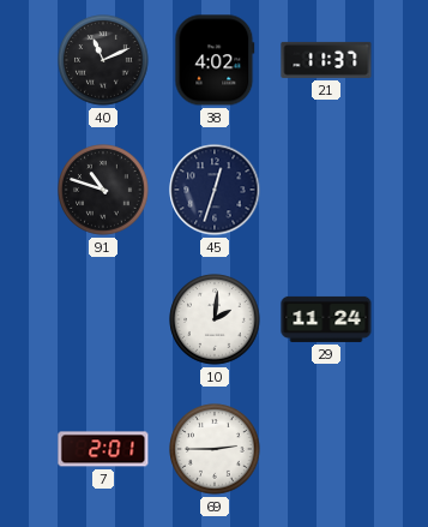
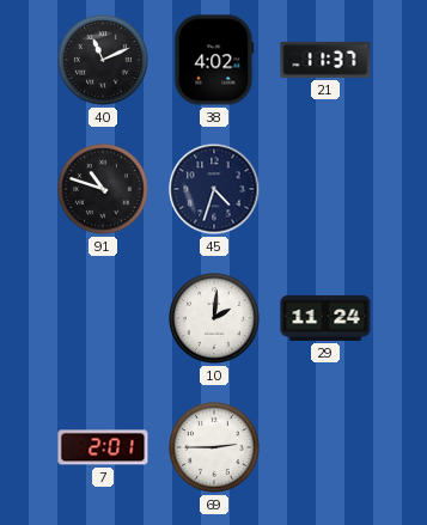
45: 12:33 -> 4:33
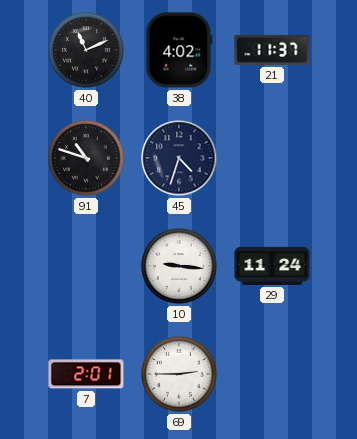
10: 2:01 -> 9:16
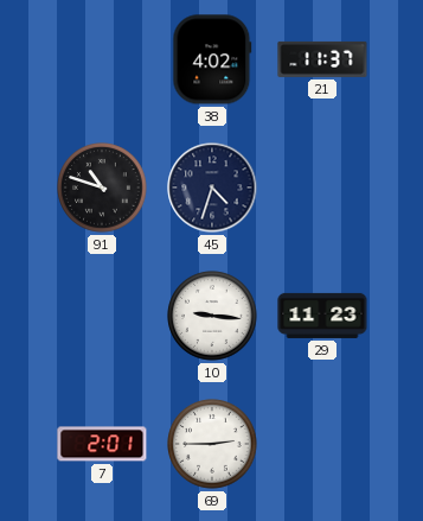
40: 11:11 -> none
29: 11:24 -> 11:23
